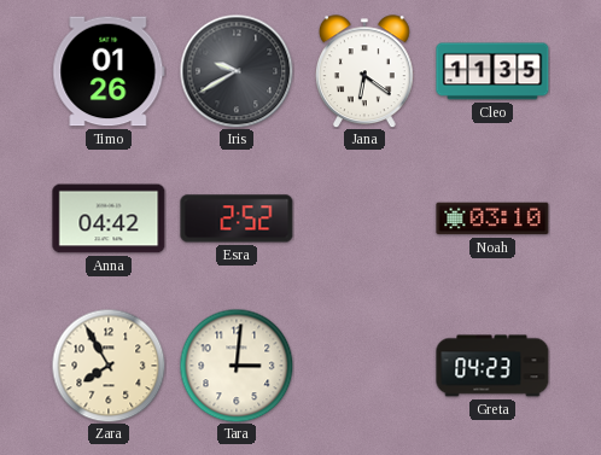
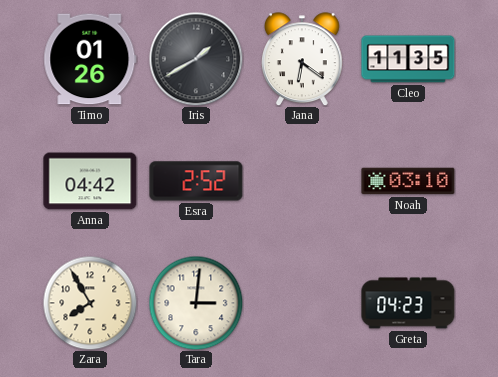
Iris: 9:40 -> 1:40
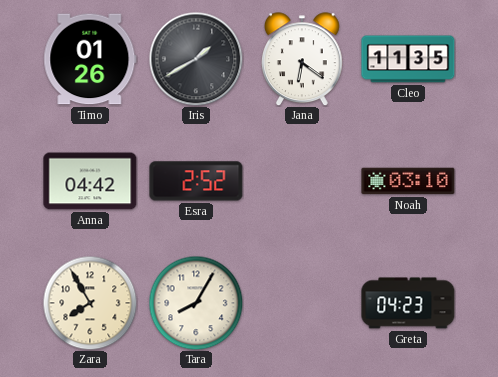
Tara: 3:01 -> 8:05
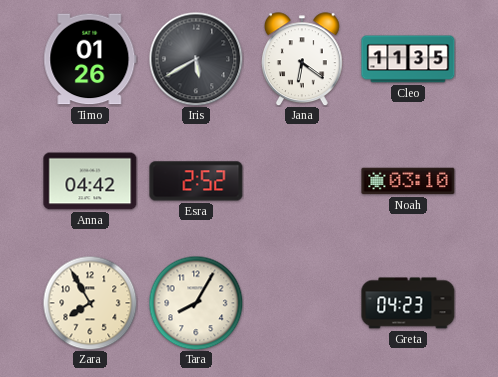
Iris: 1:40 -> 5:40
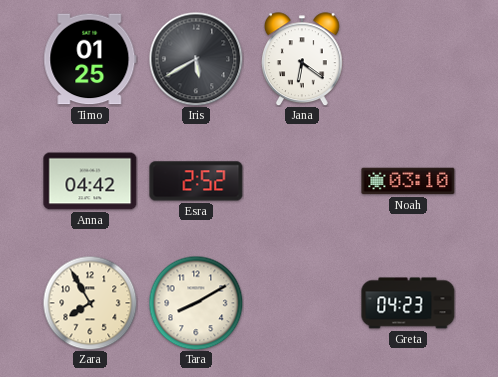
Timo: 01:26 -> 01:25
Cleo: 11:35 -> none
Tara: 8:05 -> 8:10
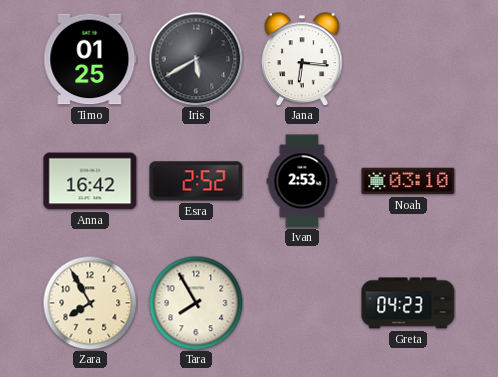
Jana: 6:21 -> 6:16
Anna: 04:42 -> 16:42
Ivan: none -> 2:53
Tara: 8:10 -> 7:55
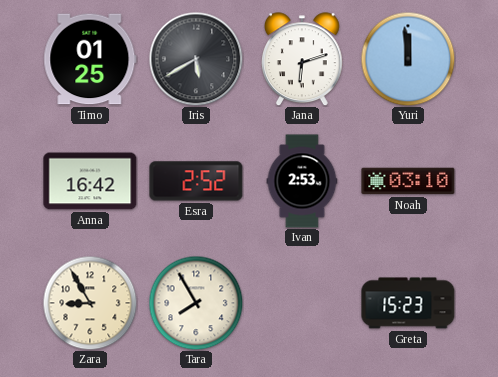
Jana: 6:16 -> 6:12
Yuri: none -> 11:59
Zara: 7:55 -> 8:55
Greta: 04:23 -> 15:23
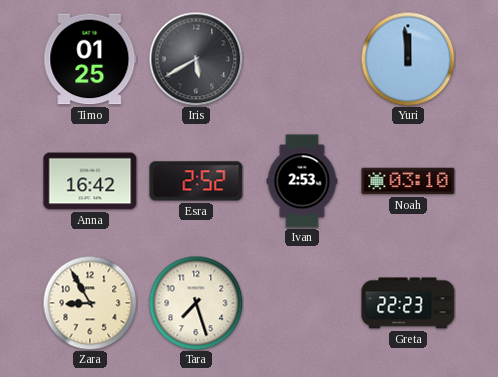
Jana: 6:12 -> none
Tara: 7:55 -> 7:27
Greta: 15:23 -> 22:23
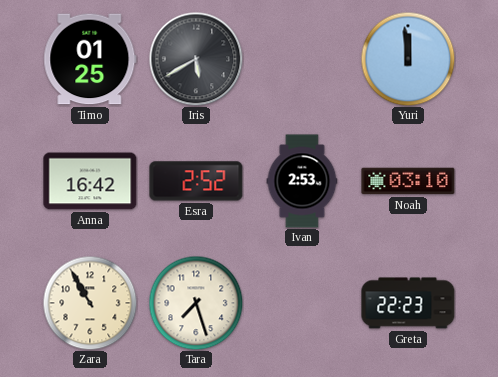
Zara: 8:55 -> 10:55
